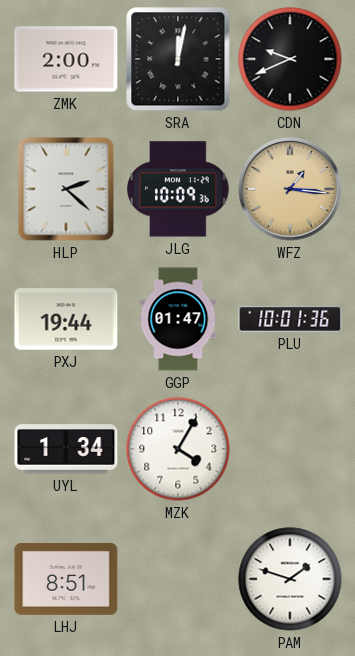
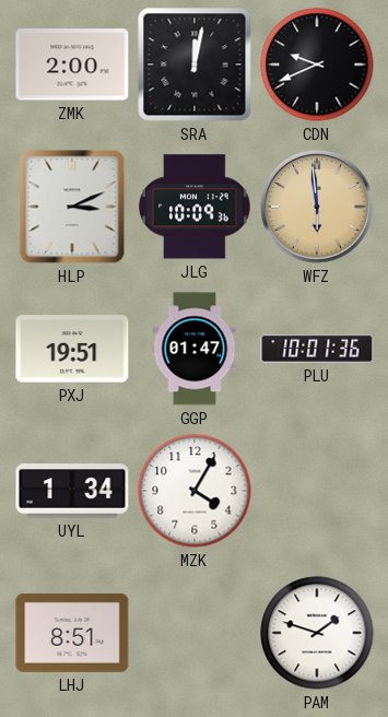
HLP: 2:22 -> 3:11
WFZ: 1:16 -> 5:59
PXJ: 19:44 -> 19:51
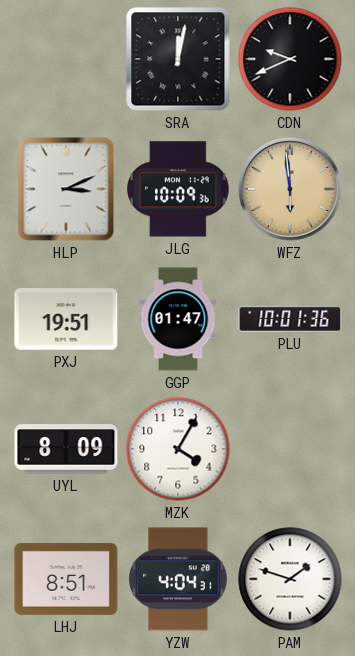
ZMK: 2:00 -> none
UYL: 1:34 -> 8:09
YZW: none -> 4:04
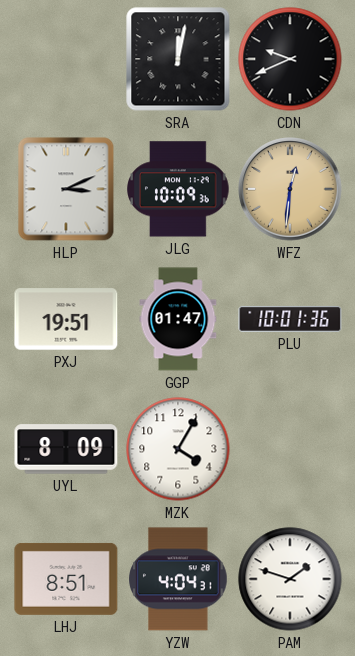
WFZ: 5:59 -> 12:31
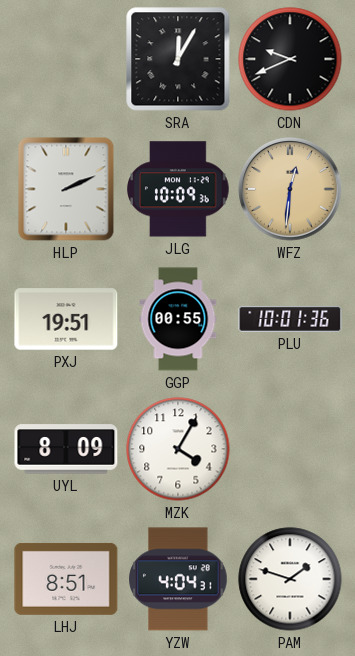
SRA: 12:02 -> 12:05
HLP: 3:11 -> 2:11
GGP: 01:47 -> 00:55
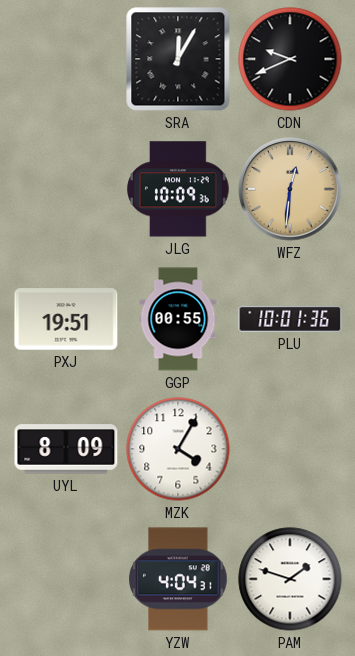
HLP: 2:11 -> none
LHJ: 8:51 -> none
